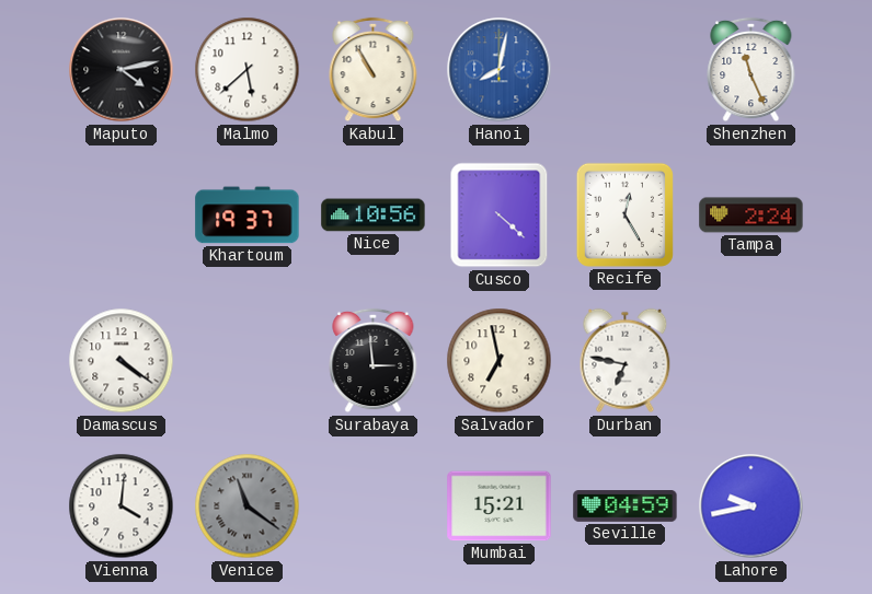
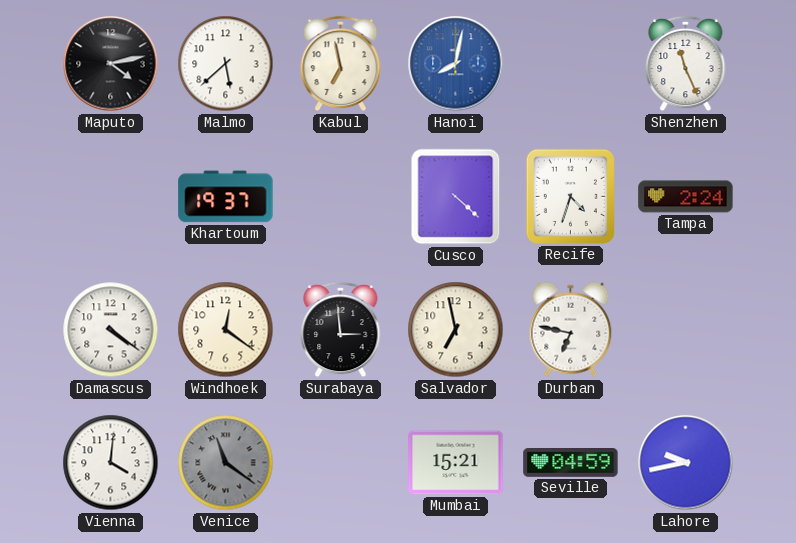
Kabul: 10:55 -> 6:58
Nice: 10:56 -> none
Recife: 12:25 -> 4:33
Windhoek: none -> 12:21
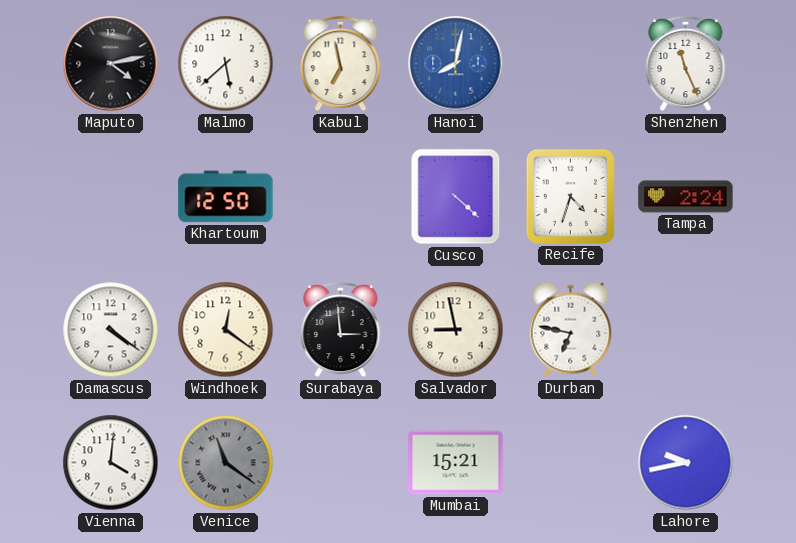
Khartoum: 19:37 -> 12:50
Salvador: 6:58 -> 8:58
Seville: 04:59 -> none
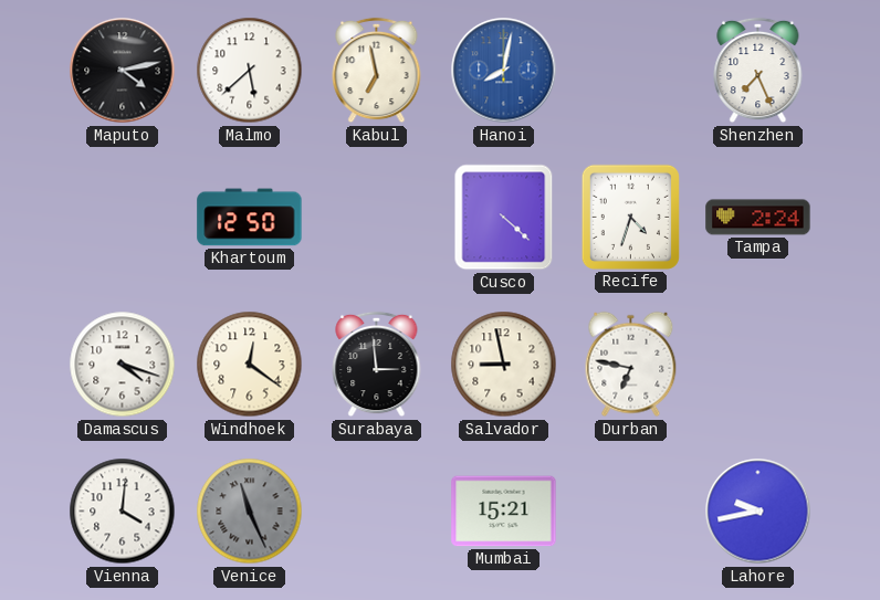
Shenzhen: 11:26 -> 7:26
Damascus: 4:21 -> 4:18
Venice: 11:21 -> 11:26
